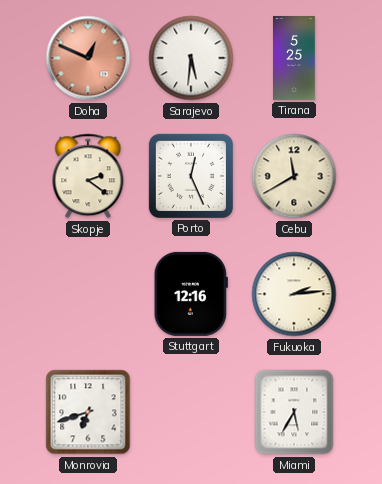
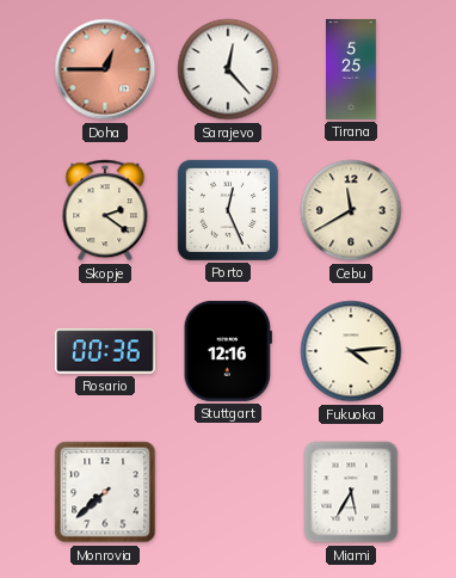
Doha: 12:49 -> 12:45
Sarajevo: 5:31 -> 12:23
Rosario: none -> 00:36
Fukuoka: 2:14 -> 4:14
Monrovia: 6:42 -> 7:38
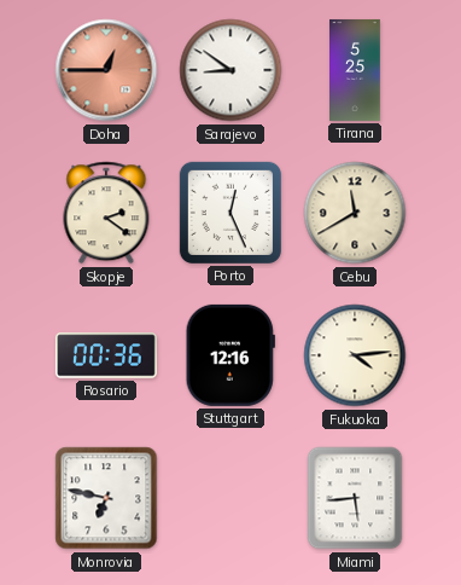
Sarajevo: 12:23 -> 8:51
Monrovia: 7:38 -> 6:47
Miami: 5:35 -> 5:44
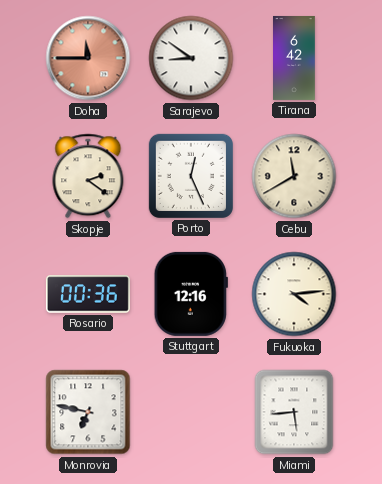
Doha: 12:45 -> 11:45
Tirana: 5:25 -> 6:42
